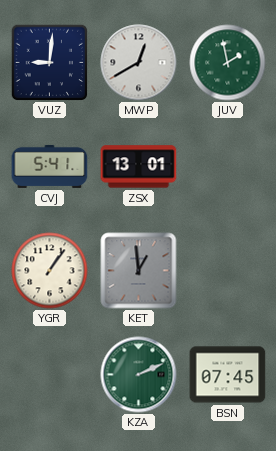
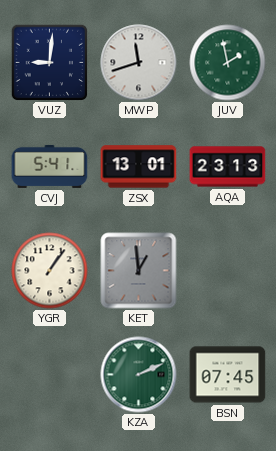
MWP: 12:40 -> 11:42
AQA: none -> 23:13
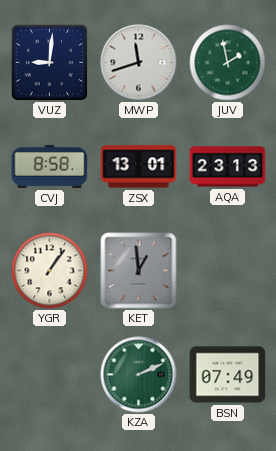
CVJ: 5:41 -> 8:58
BSN: 07:45 -> 07:49
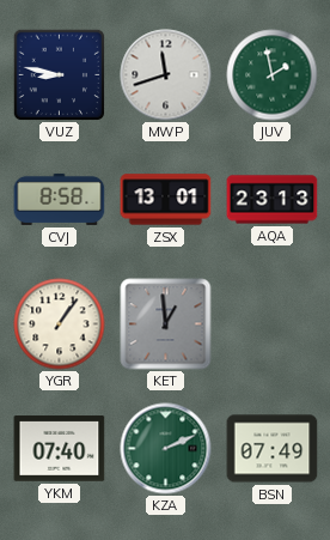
VUZ: 9:01 -> 8:47
YKM: none -> 07:40
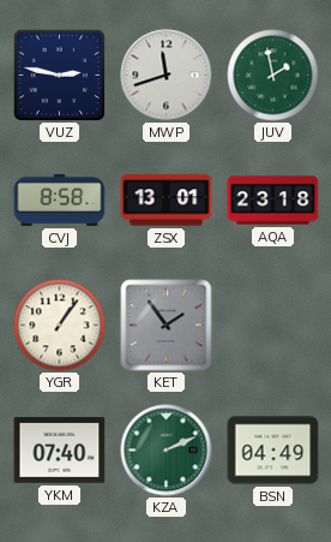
VUZ: 8:47 -> 2:47
AQA: 23:13 -> 23:18
KET: 12:59 -> 1:54
BSN: 07:49 -> 04:49
